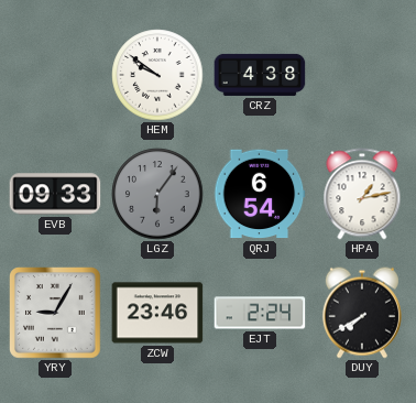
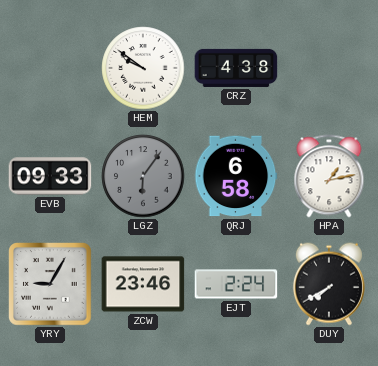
QRJ: 6:54 -> 6:58
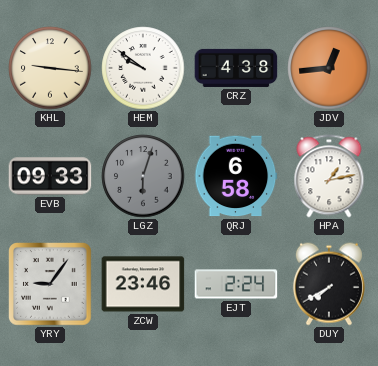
KHL: none -> 9:16
JDV: none -> 12:44
LGZ: 6:06 -> 6:03
YRY: 9:05 -> 9:06
